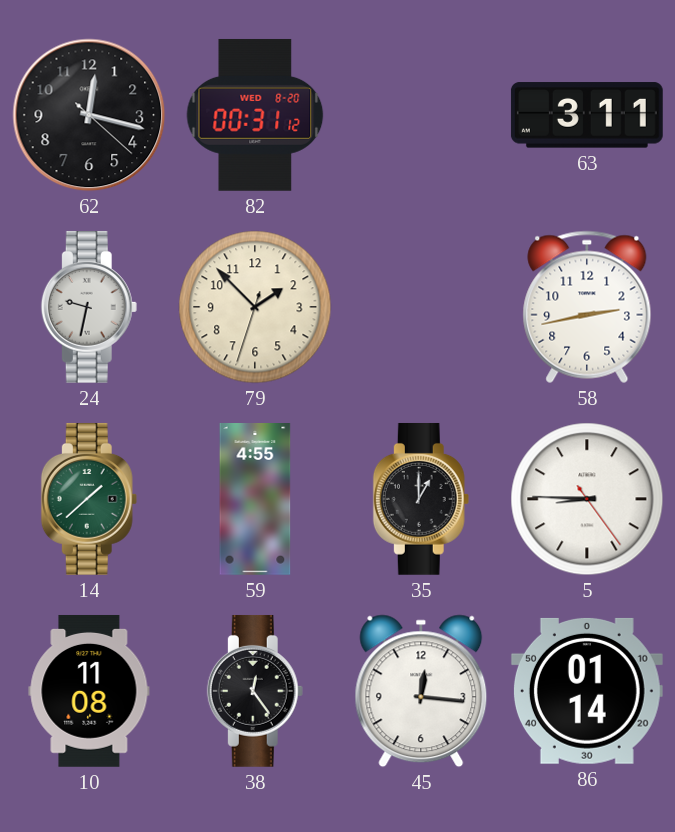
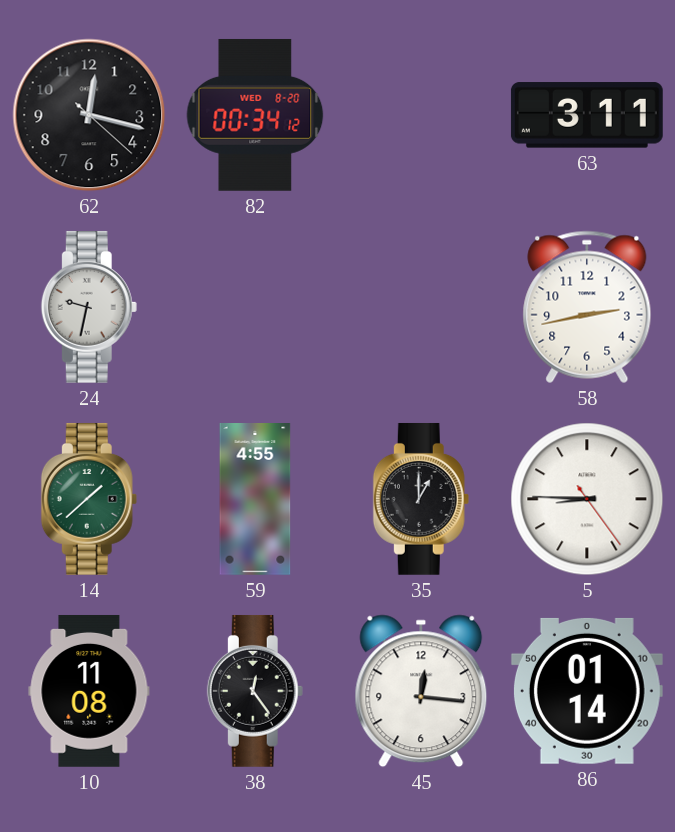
82: 00:31 -> 00:34
79: 1:52 -> none
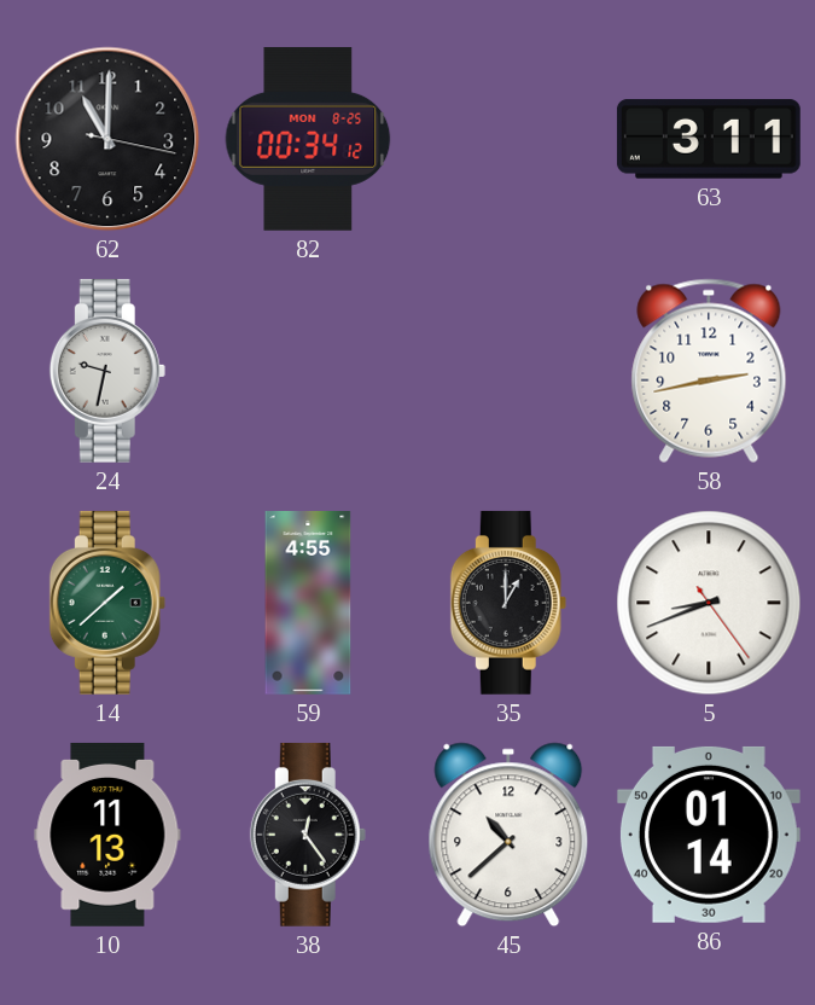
62: 12:17 -> 11:00
82 date: WED 8-20 -> MON 8-25
5: 8:45 -> 8:41
10: 11:08 -> 11:13
45: 12:16 -> 10:38
